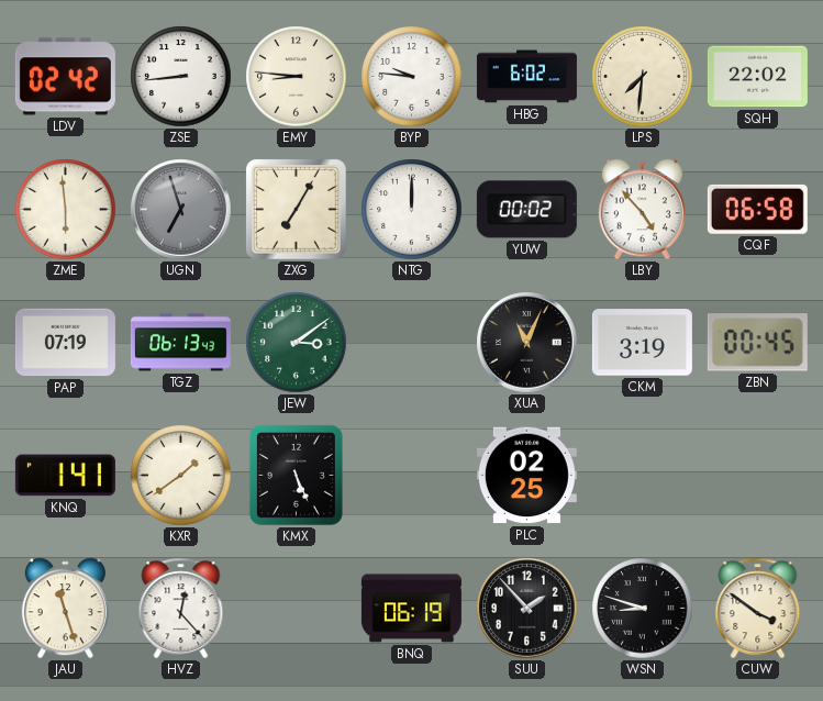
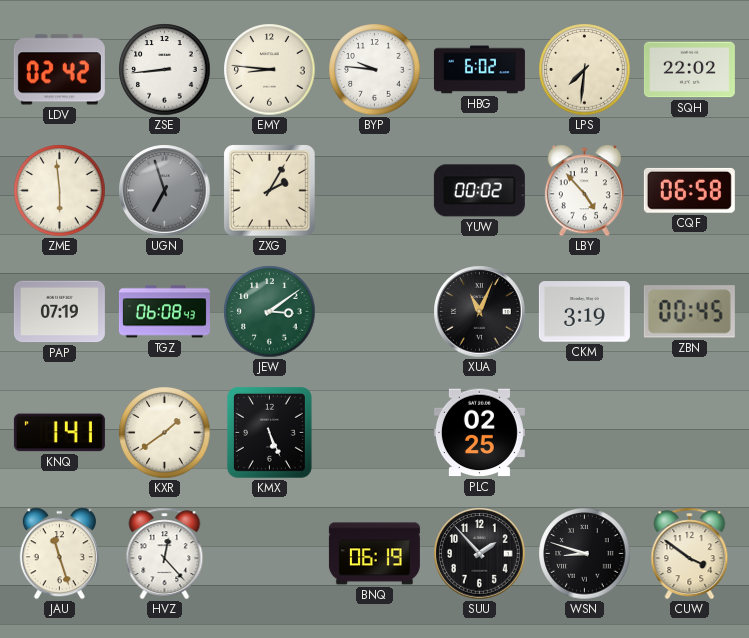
ZXG: 7:05 -> 2:05
NTG: 12:00 -> none
TGZ: 06:13 -> 06:08
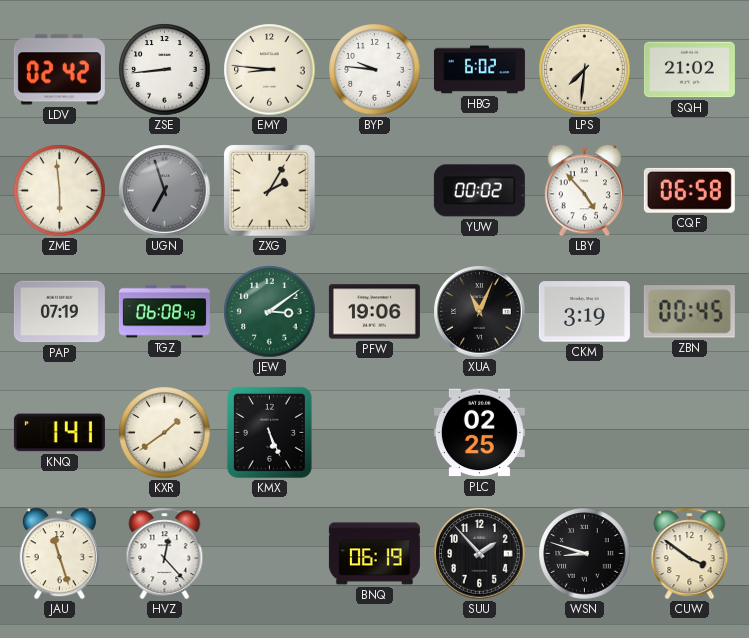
SQH: 22:02 -> 21:02
PFW: none -> 19:06
